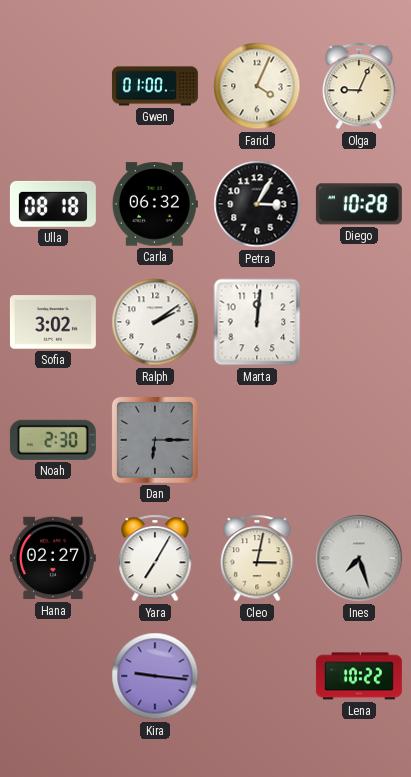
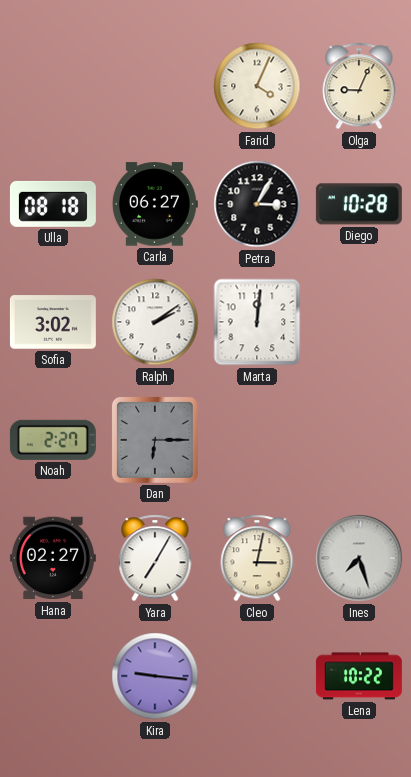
Gwen: 01:00 -> none
Carla: 06:32 -> 06:27
Noah: 2:30 -> 2:27
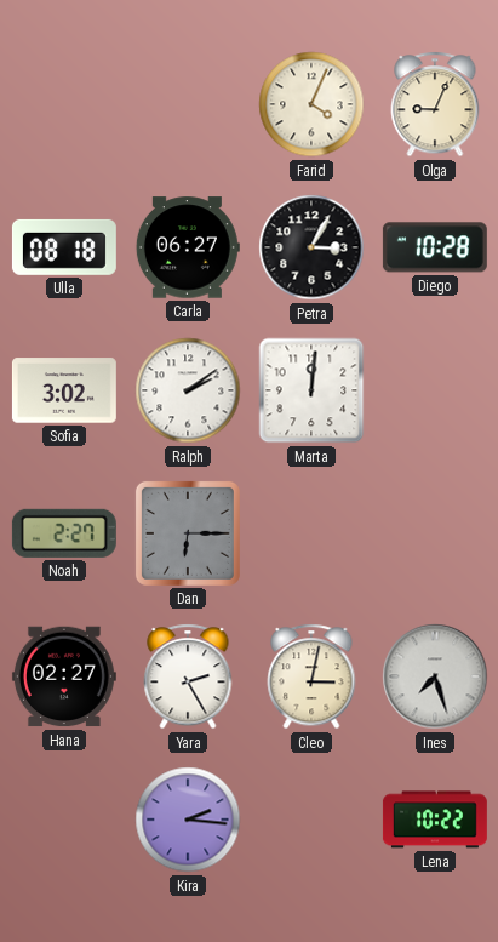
Yara: 7:05 -> 2:25
Kira: 9:16 -> 2:16
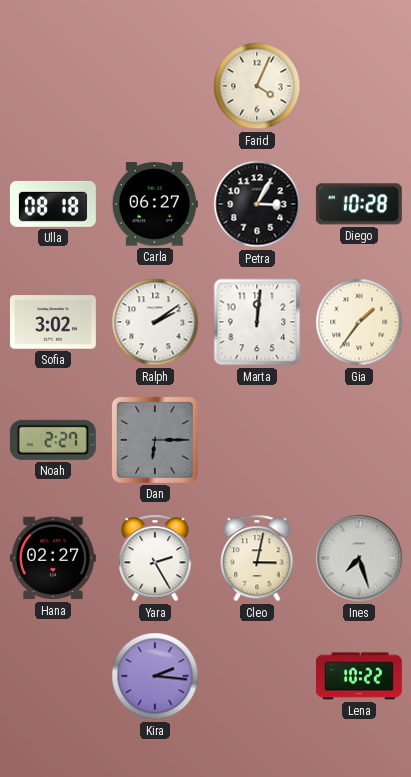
Olga: 9:04 -> none
Gia: none -> 1:36
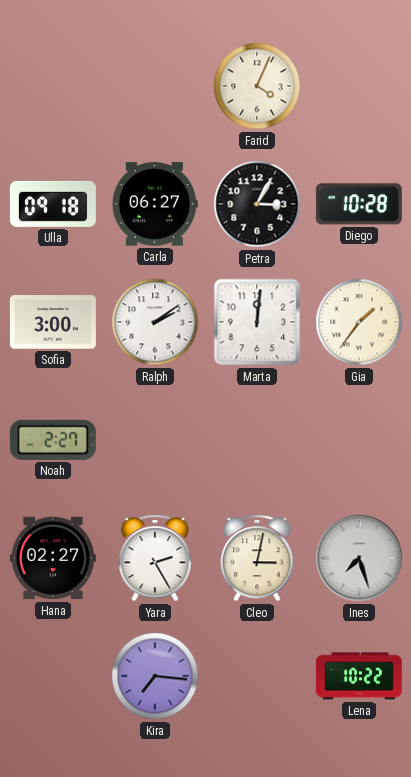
Ulla: 08:18 -> 09:18
Sofia: 3:02 -> 3:00
Dan: 6:15 -> none
Kira: 2:16 -> 7:16
